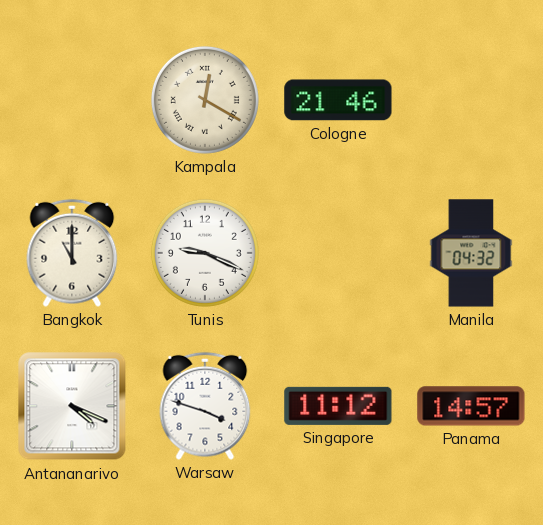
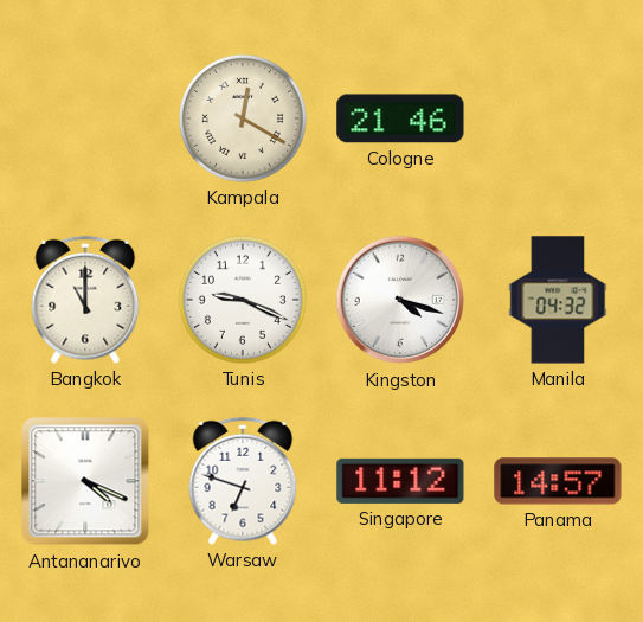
Kingston: none -> 4:18
Warsaw: 3:48 -> 6:48
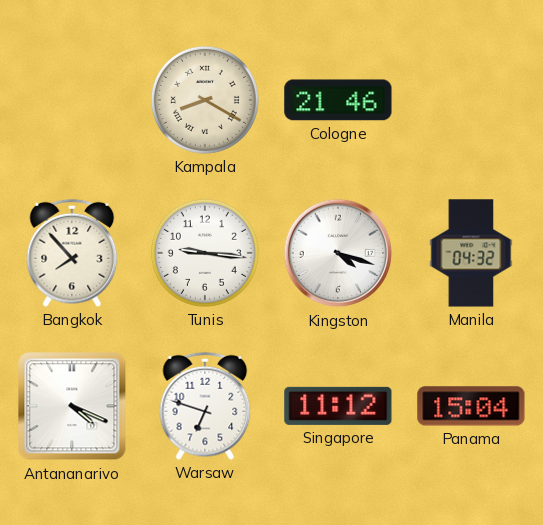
Kampala: 12:20 -> 8:20
Bangkok: 11:00 -> 7:53
Tunis: 9:19 -> 9:16
Panama: 14:57 -> 15:04
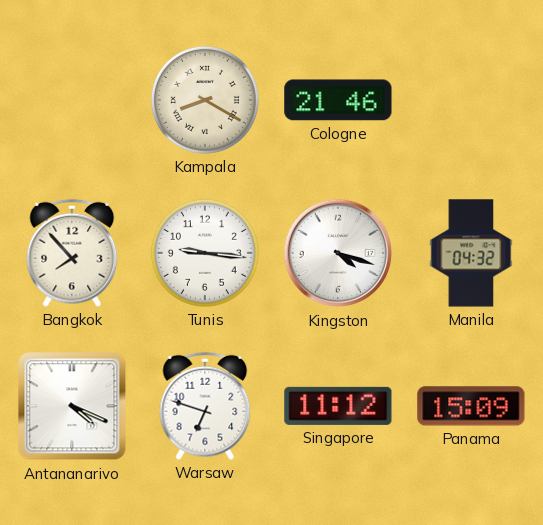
Panama: 15:04 -> 15:09
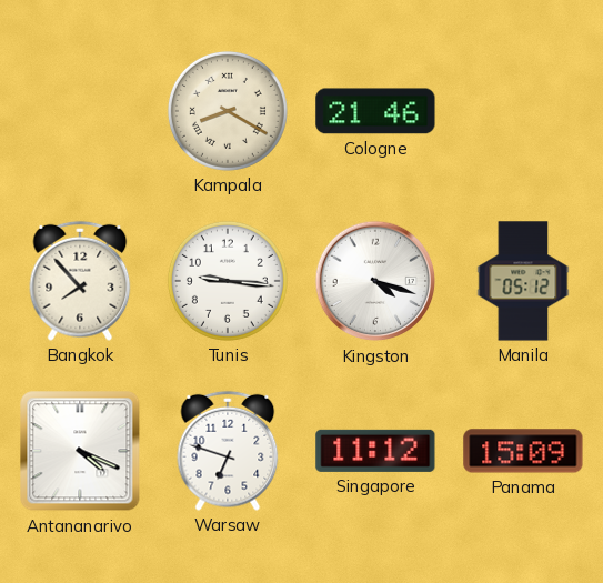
Manila: 04:32 -> 05:12
